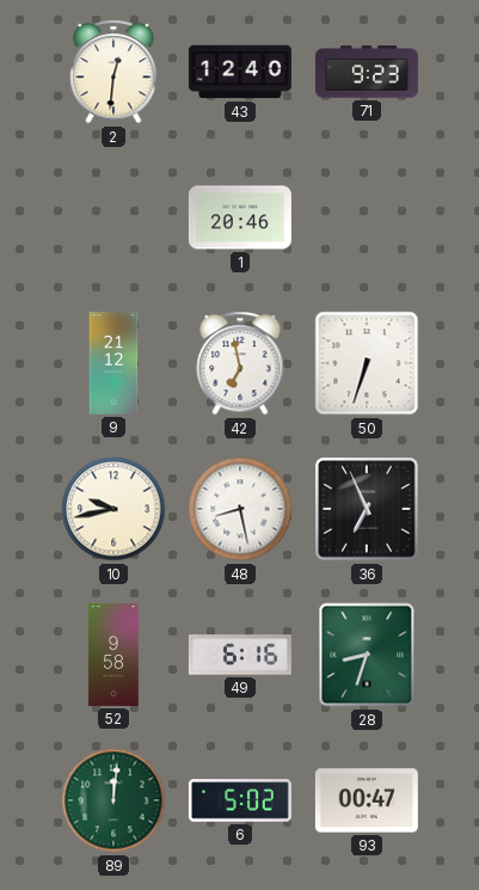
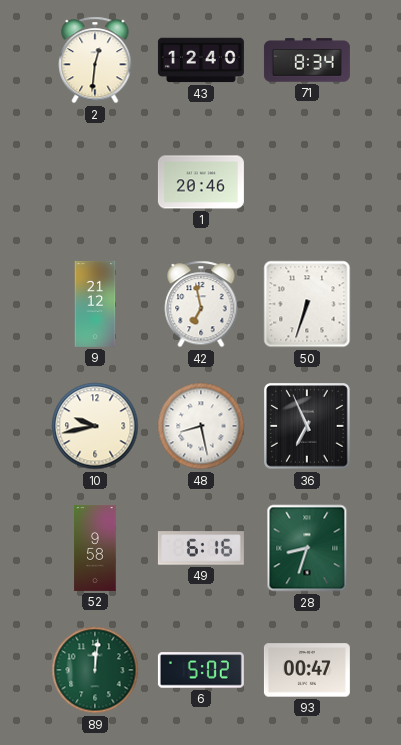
71: 9:23 -> 8:34
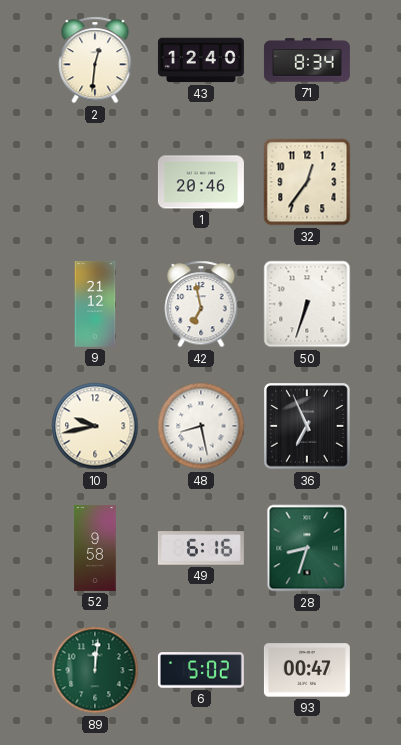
32: none -> 12:36
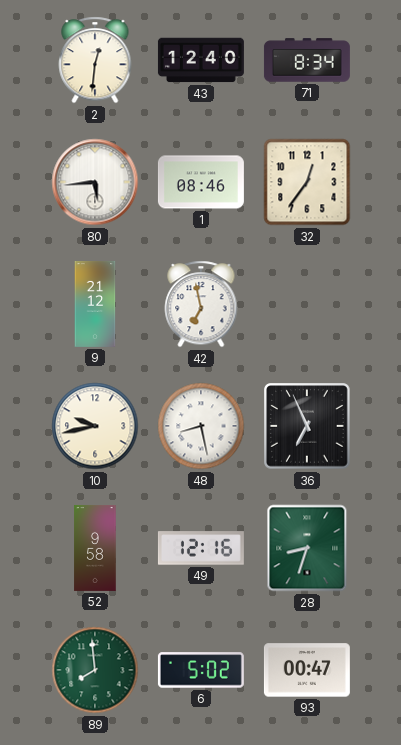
80: none -> 5:44
1: 20:46 -> 08:46
50: 6:33 -> none
49: 6:16 -> 12:16
89: 12:01 -> 7:59
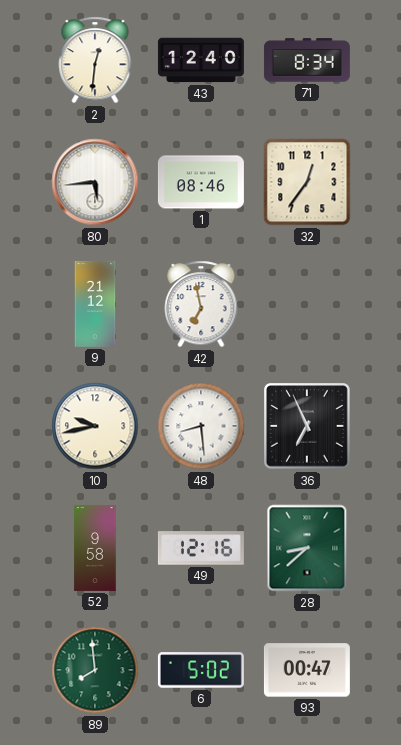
48: 8:28 -> 8:29
28: 8:33 -> 8:38
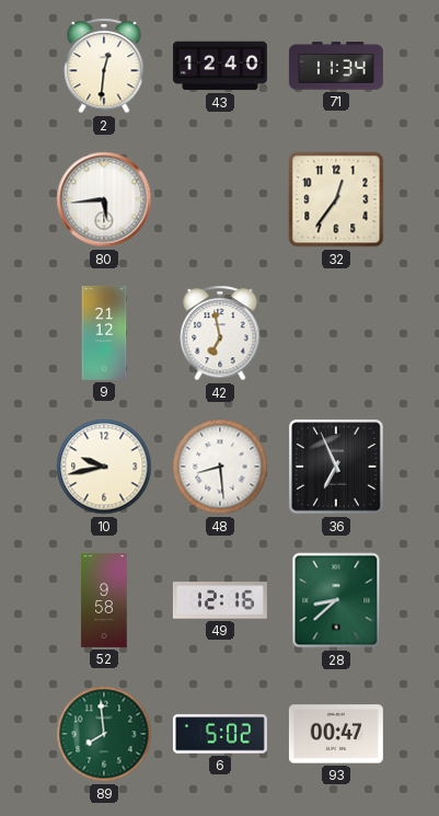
71: 8:34 -> 11:34
1: 08:46 -> none
